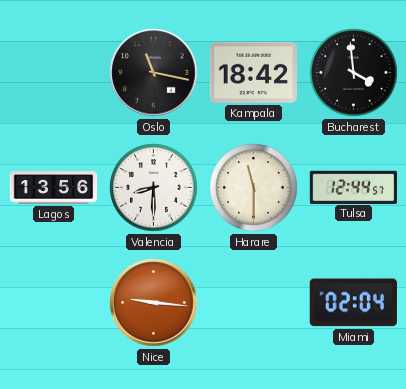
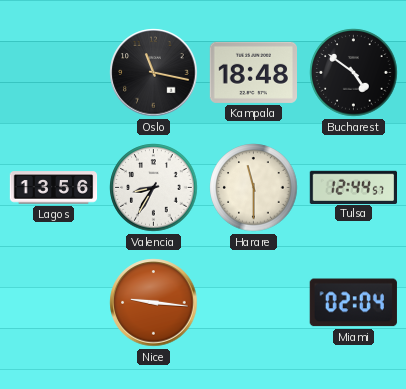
Kampala: 18:42 -> 18:48
Bucharest: 3:59 -> 4:51
Valencia: 8:30 -> 8:35
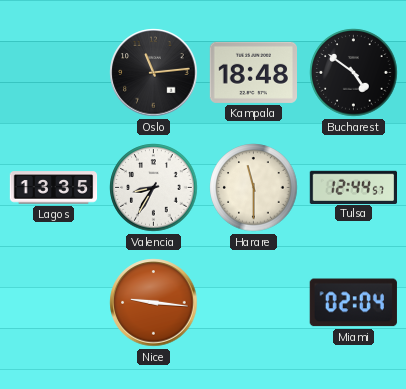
Oslo: 11:17 -> 11:14
Lagos: 13:56 -> 13:35
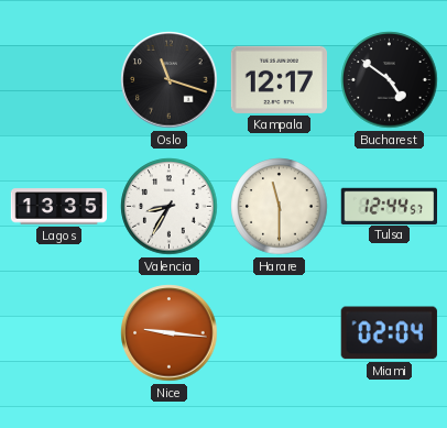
Oslo: 11:14 -> 11:18
Kampala: 18:48 -> 12:17
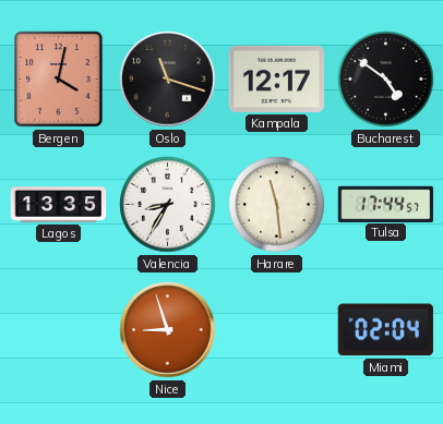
Bergen: none -> 4:02
Harare: 11:30 -> 11:29
Tulsa: 12:44 -> 17:44
Nice: 9:16 -> 8:57
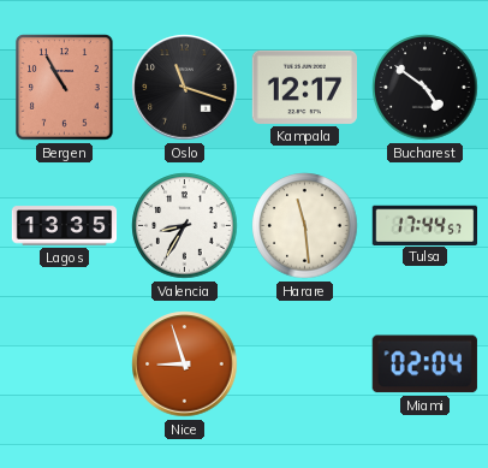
Bergen: 4:02 -> 10:55
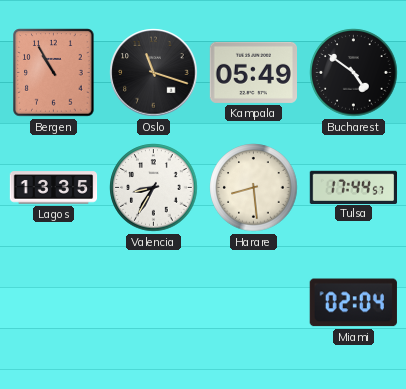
Kampala: 12:17 -> 05:49
Harare: 11:29 -> 8:29
Nice: 8:57 -> none
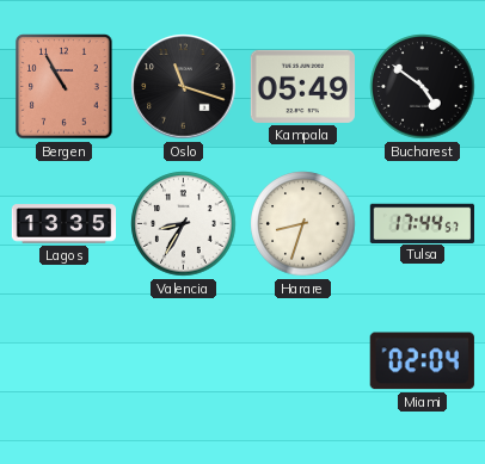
Harare: 8:29 -> 8:33
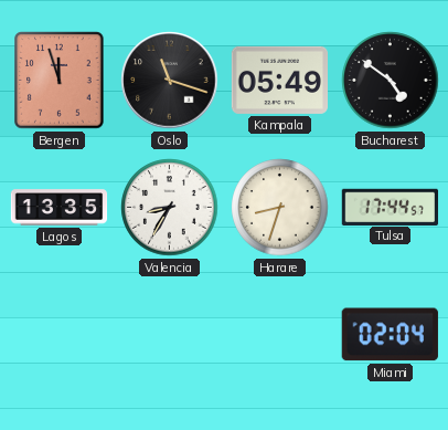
Bergen: 10:55 -> 11:57
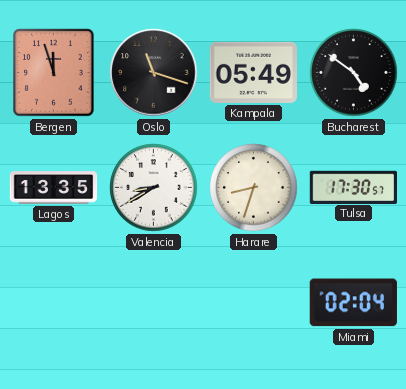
Valencia: 8:35 -> 8:40
Tulsa: 17:44 -> 17:30
